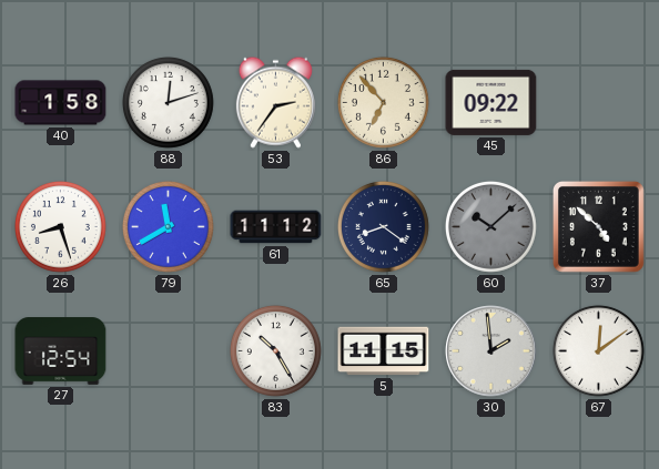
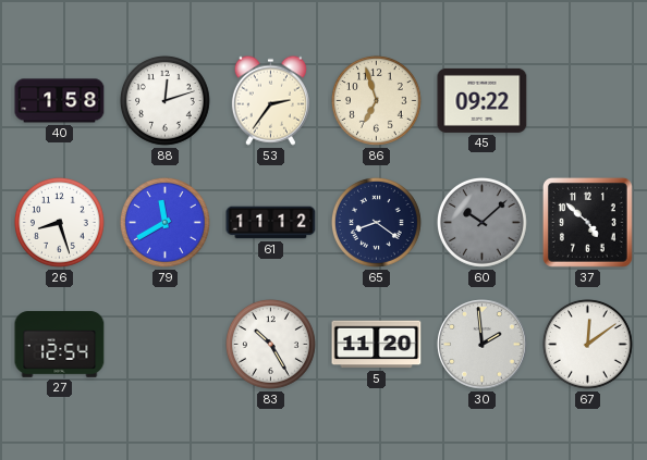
86: 6:53 -> 6:57
5: 11:15 -> 11:20
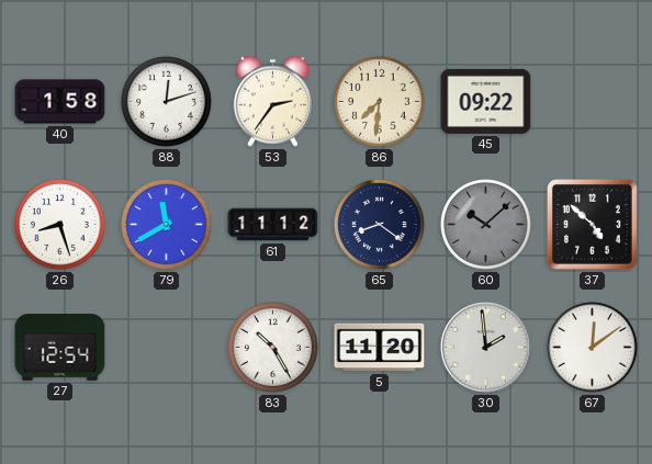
86: 6:57 -> 7:31
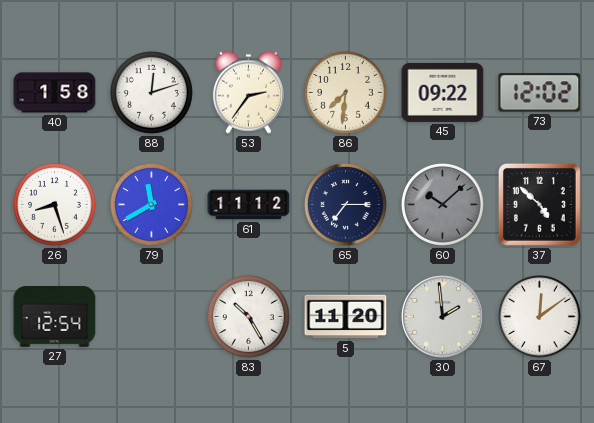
73: none -> 12:02
65: 8:21 -> 7:15
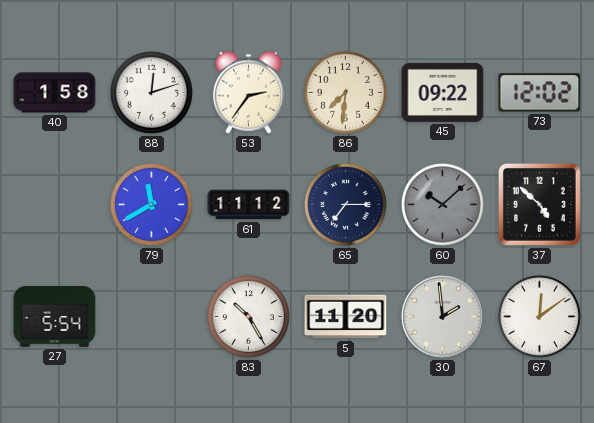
26: 8:27 -> none
27: 12:54 -> 5:54
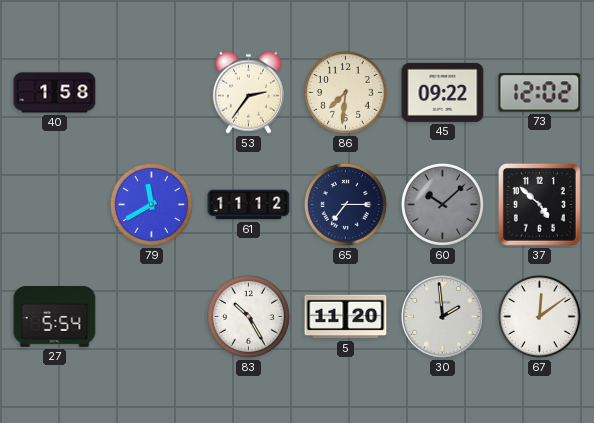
88: 12:12 -> none
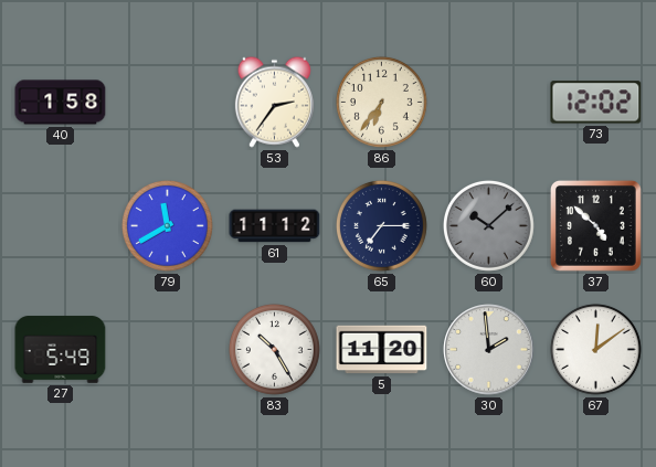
86: 7:31 -> 6:36
45: 09:22 -> none
27: 5:54 -> 5:49
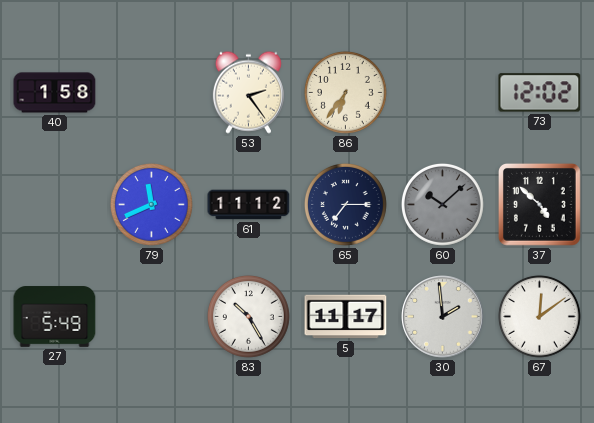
53: 2:36 -> 2:24
79: 11:40 -> 11:41
5: 11:20 -> 11:17
